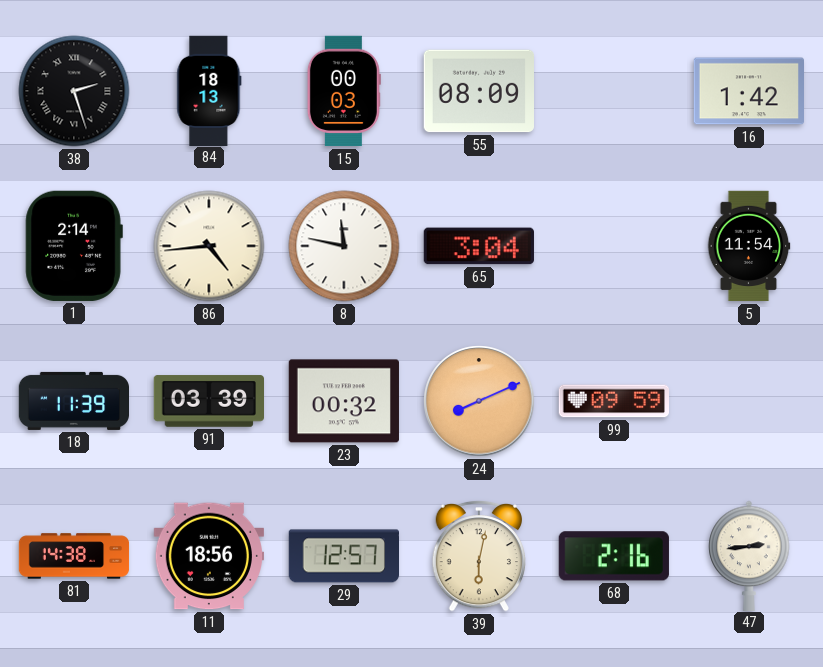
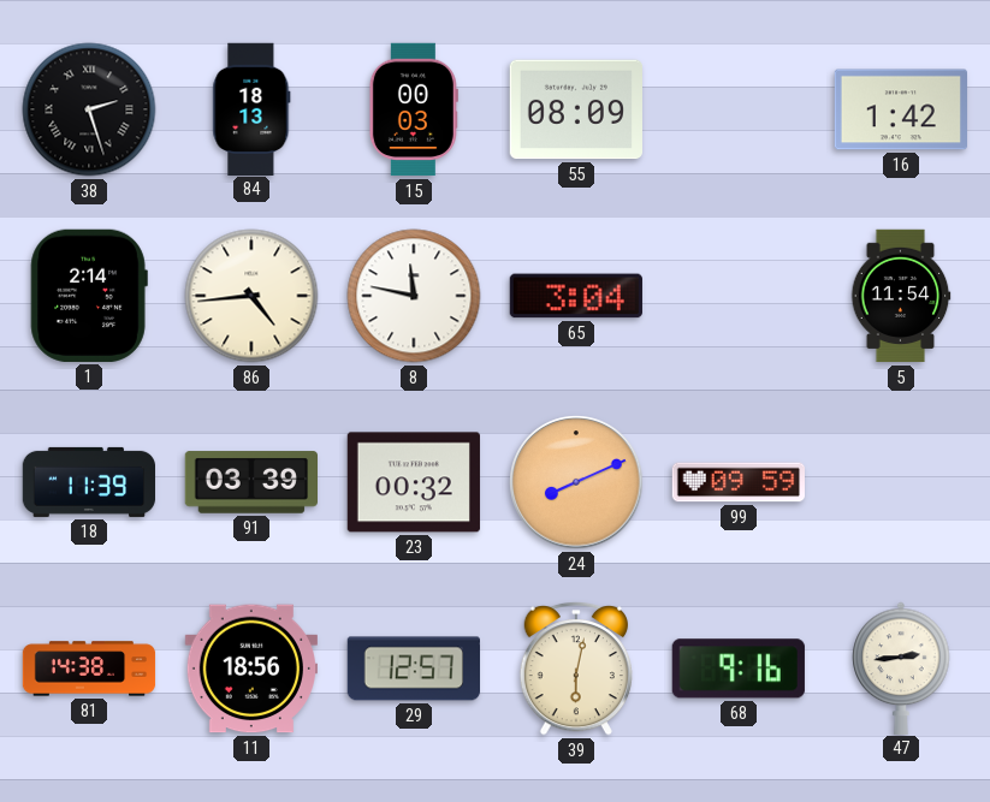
68: 2:16 -> 9:16
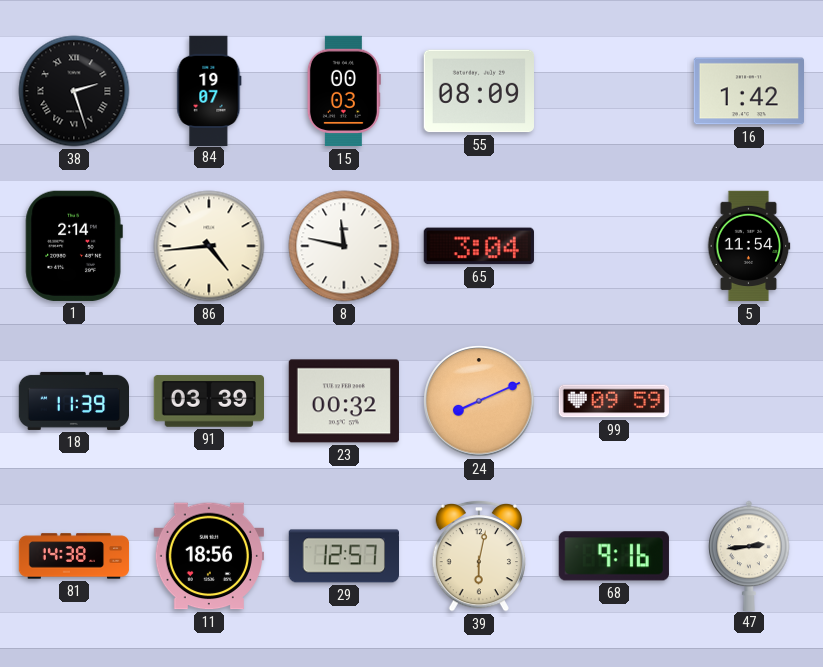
84: 18:13 -> 19:07
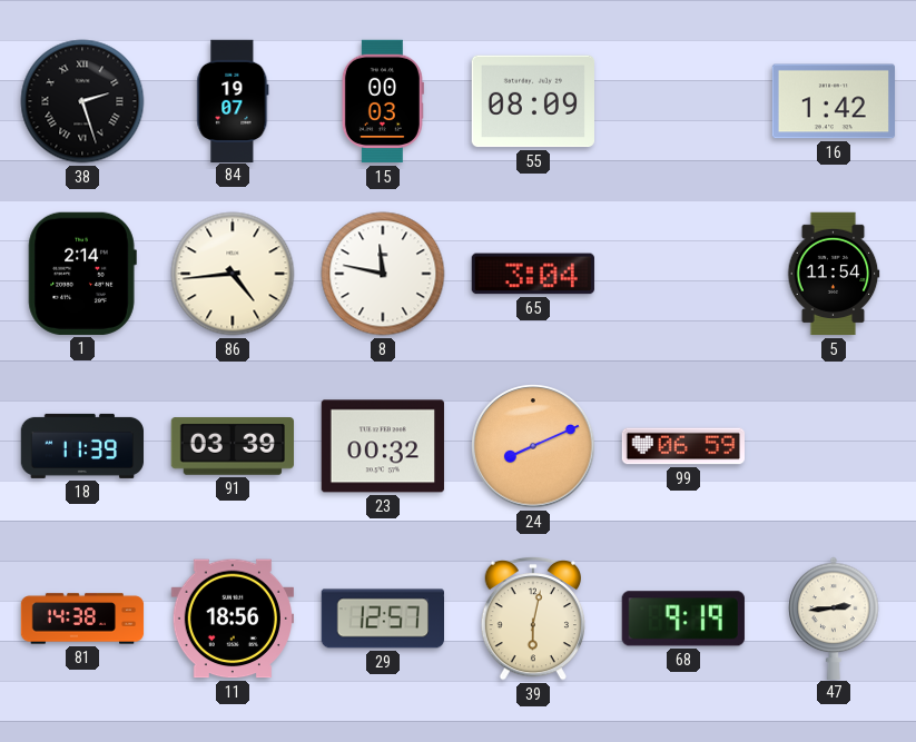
99: 09:59 -> 06:59
68: 9:16 -> 9:19
